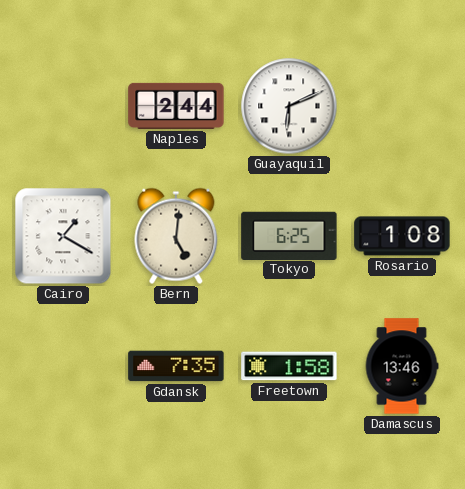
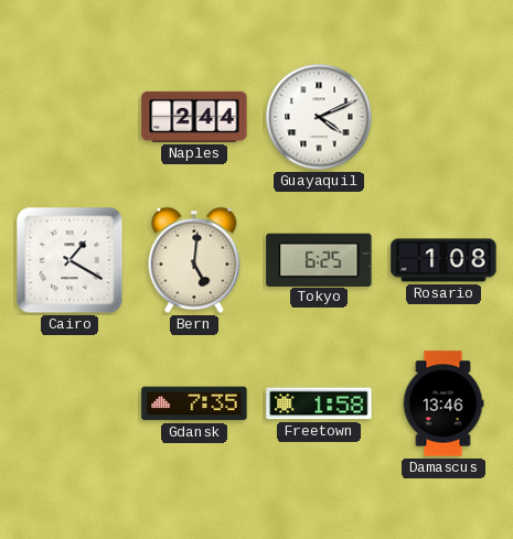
Guayaquil: 6:11 -> 4:11
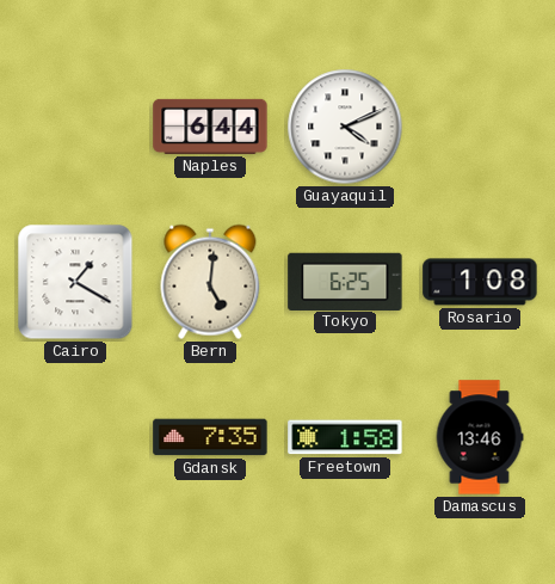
Naples: 2:44 -> 6:44
